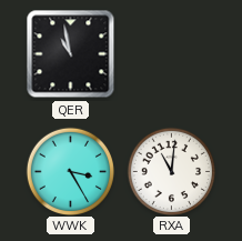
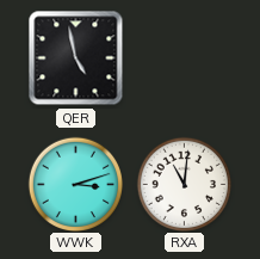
QER: 10:58 -> 4:58
WWK: 3:25 -> 3:12
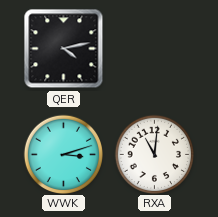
QER: 4:58 -> 4:13
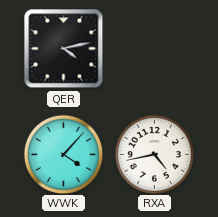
WWK: 3:12 -> 4:07
RXA: 11:01 -> 4:43
